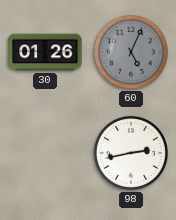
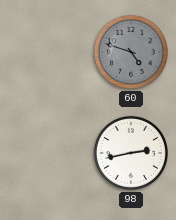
30: 01:26 -> none
60: 5:04 -> 4:48
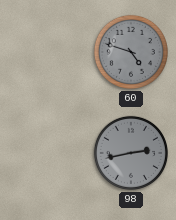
98 dial: white -> grey
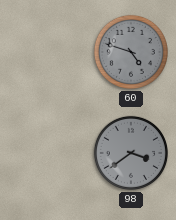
98: 2:43 -> 3:39
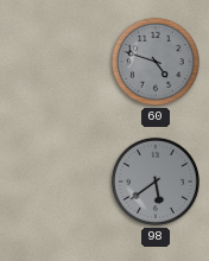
98: 3:39 -> 5:39
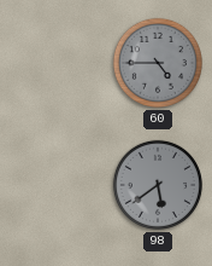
60: 4:48 -> 4:45
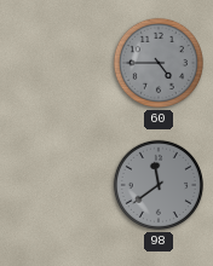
98: 5:39 -> 11:39
